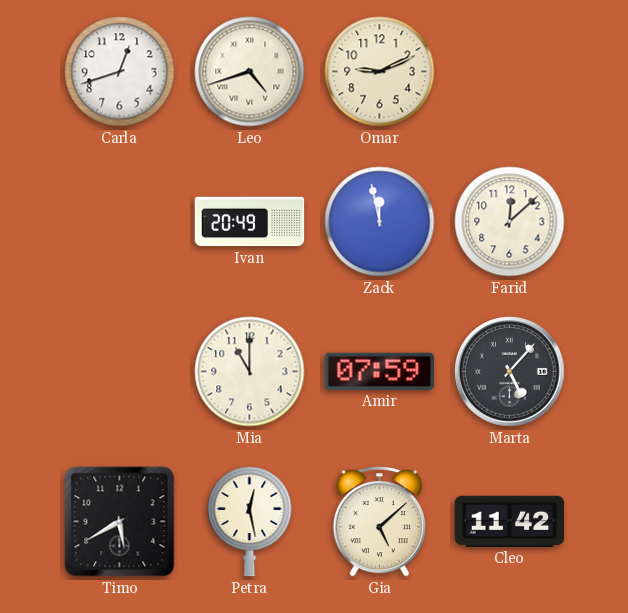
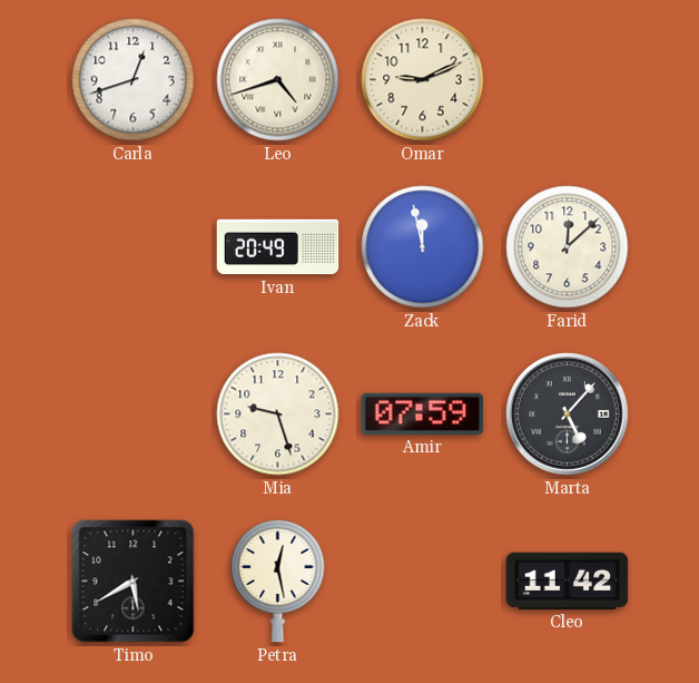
Mia: 11:00 -> 9:27
Gia: 5:08 -> none
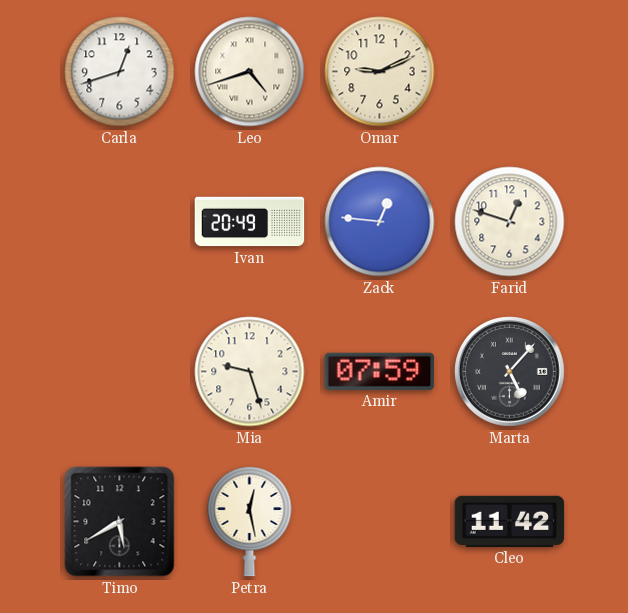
Zack: 11:58 -> 12:46
Farid: 12:08 -> 12:48
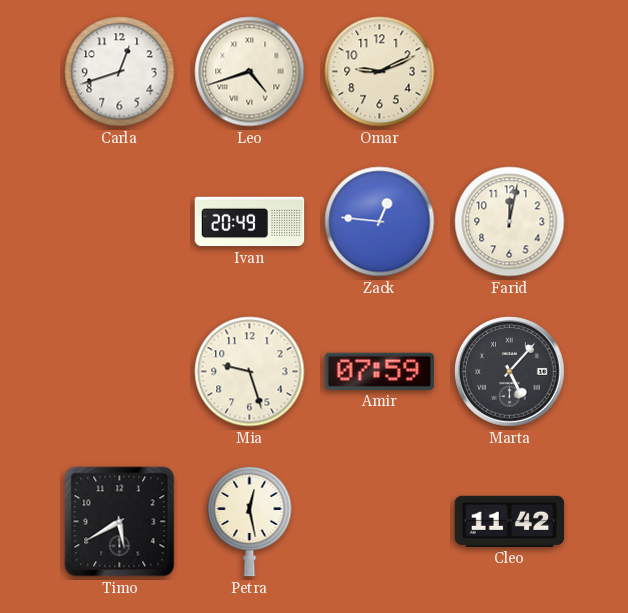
Farid: 12:48 -> 12:02
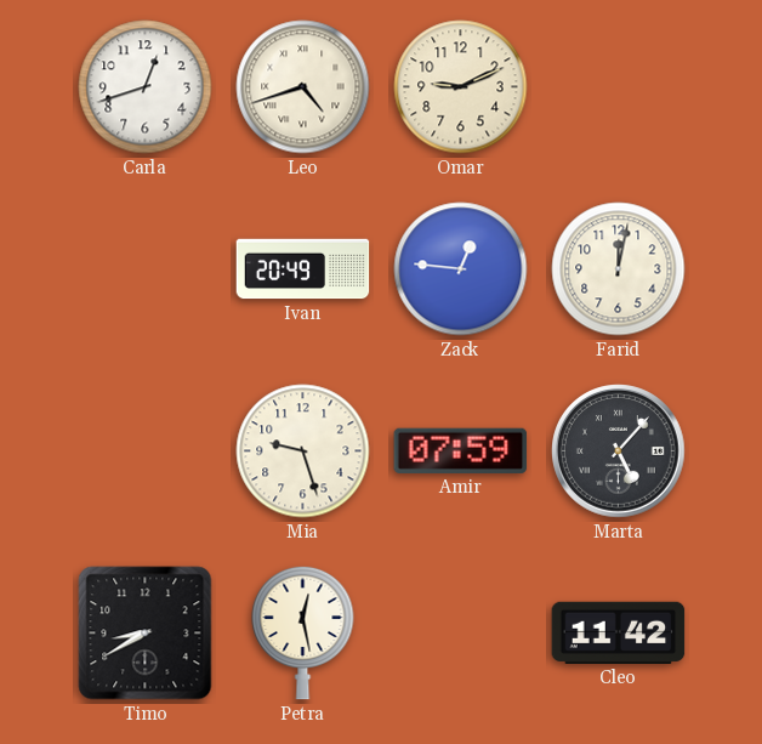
Timo: 5:40 -> 8:40
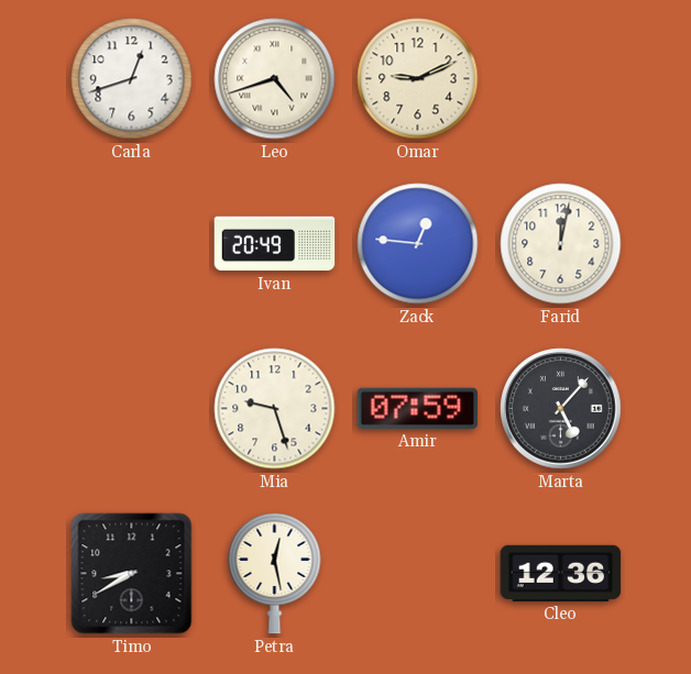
Cleo: 11:42 -> 12:36
